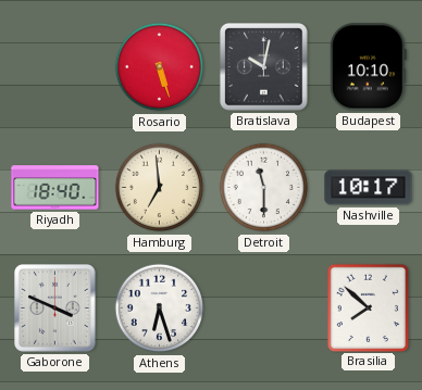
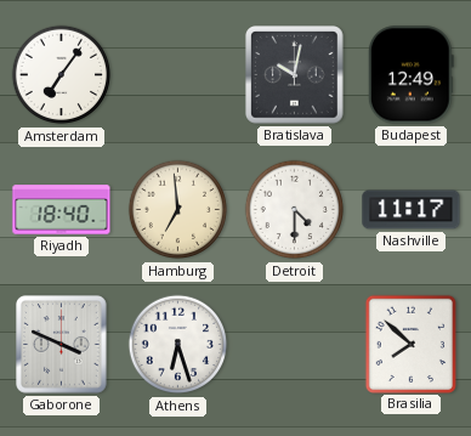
Amsterdam: none -> 7:06
Rosario: 5:27 -> none
Budapest: 10:10 -> 12:49
Detroit: 11:30 -> 4:30
Nashville: 10:17 -> 11:17
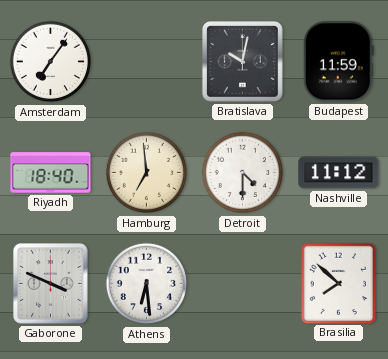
Budapest: 12:49 -> 11:59
Nashville: 11:17 -> 11:12
Athens: 6:27 -> 6:29
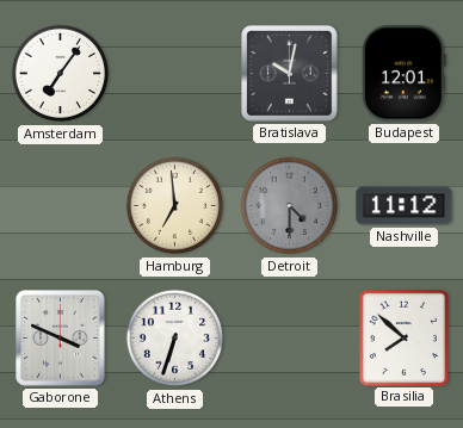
Budapest: 11:59 -> 12:01
Riyadh: 18:40 -> none
Detroit dial: white -> grey
Athens: 6:29 -> 6:33
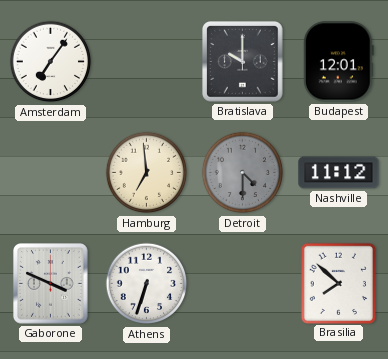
Bratislava: 10:02 -> 10:00
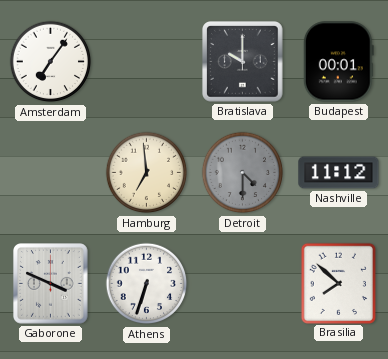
Budapest: 12:01 -> 00:01
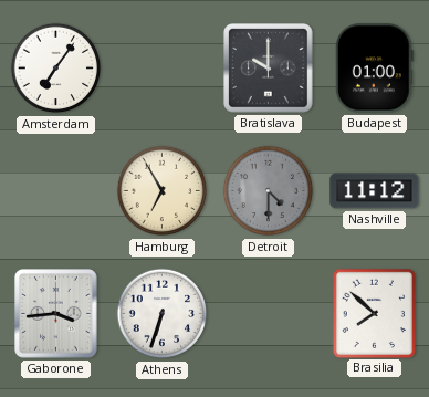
Budapest: 00:01 -> 01:00
Hamburg: 6:59 -> 6:55
Gaborone: 3:49 -> 3:44
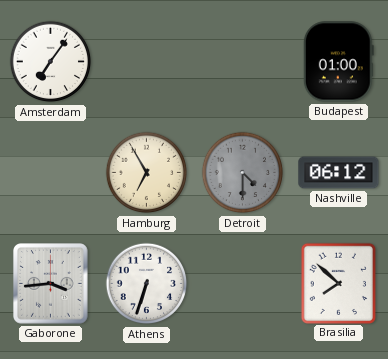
Bratislava: 10:00 -> none
Nashville: 11:12 -> 06:12
